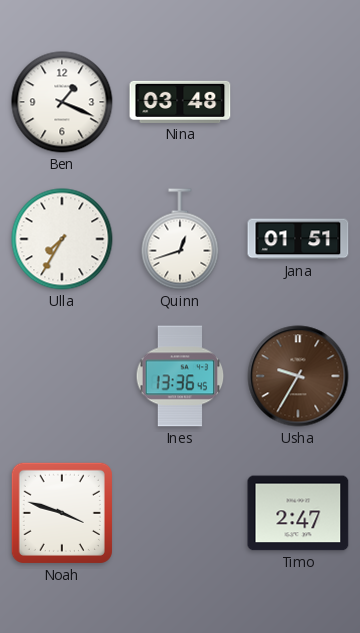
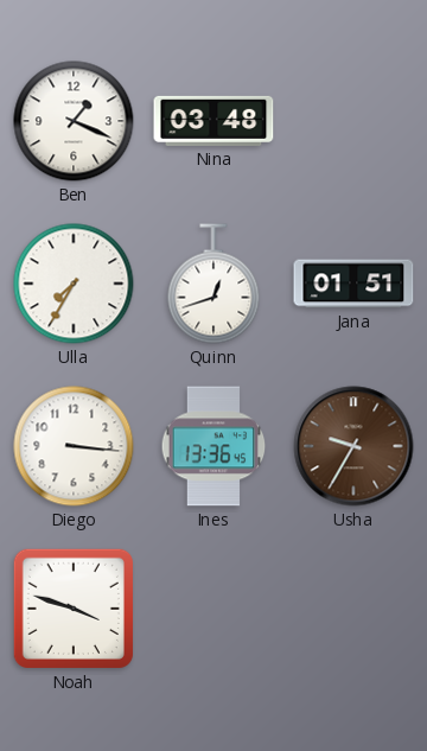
Diego: none -> 3:16
Timo: 2:47 -> none
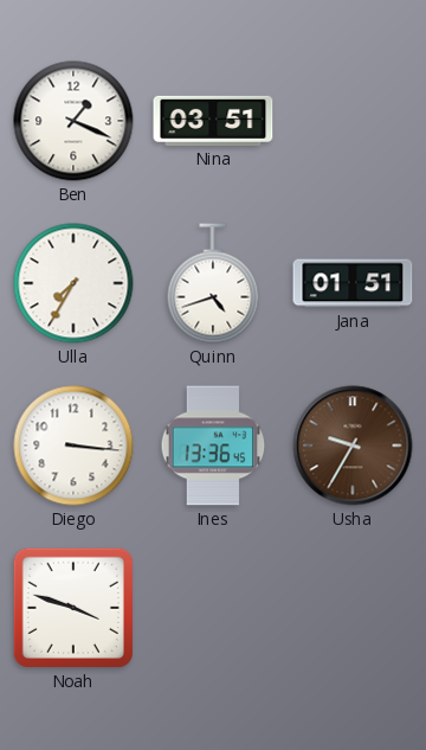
Nina: 03:48 -> 03:51
Quinn: 12:42 -> 4:42
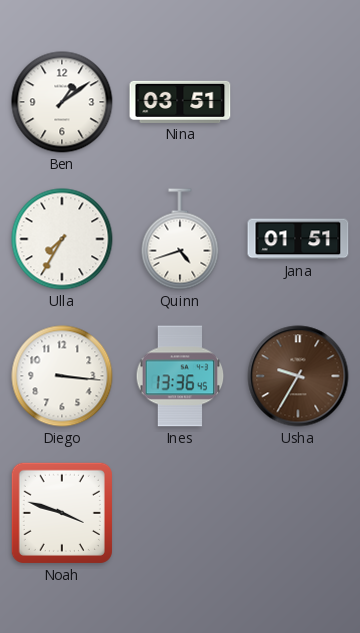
Ben: 1:19 -> 1:09
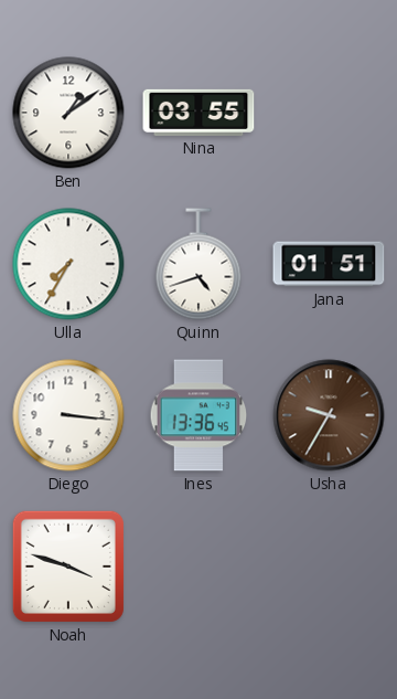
Nina: 03:51 -> 03:55
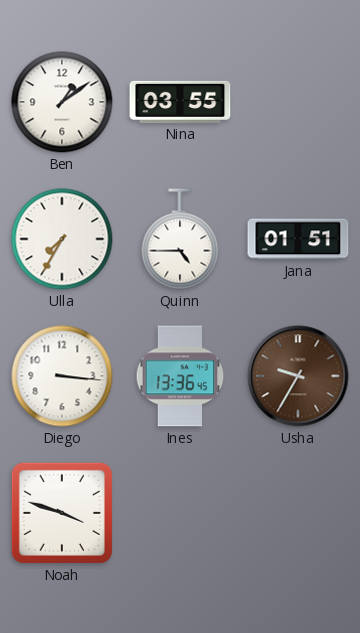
Quinn: 4:42 -> 4:45
